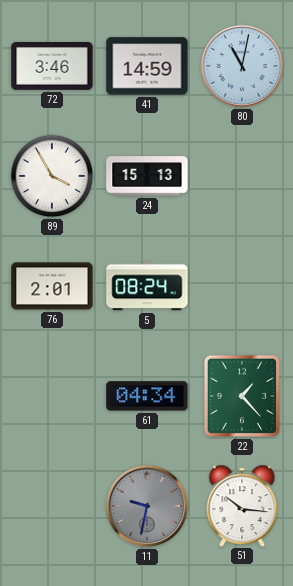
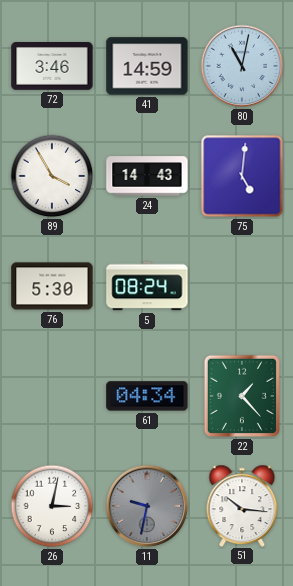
24: 15:13 -> 14:43
75: none -> 5:01
76: 2:01 -> 5:30
26: none -> 3:02
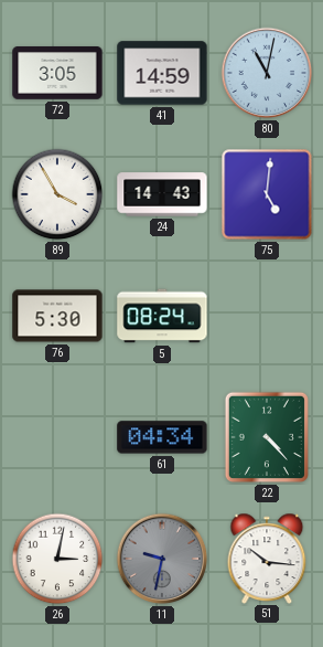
72: 3:46 -> 3:05
22: 1:23 -> 4:23
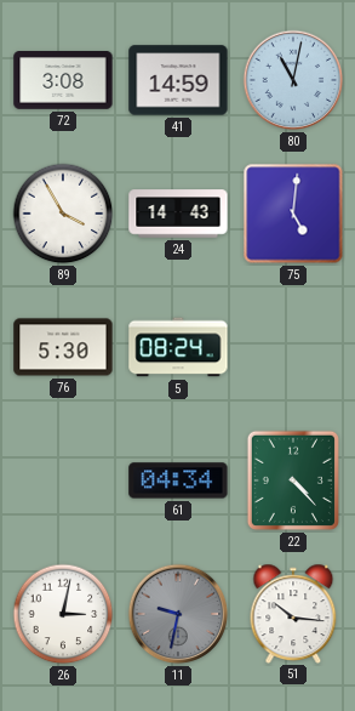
72: 3:05 -> 3:08
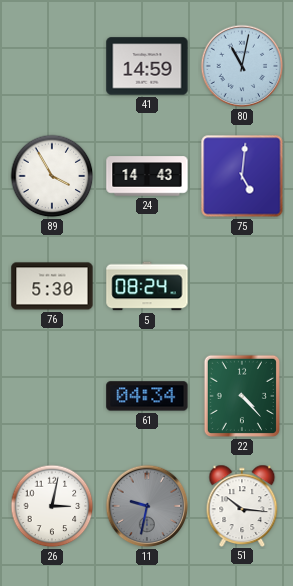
72: 3:08 -> none
